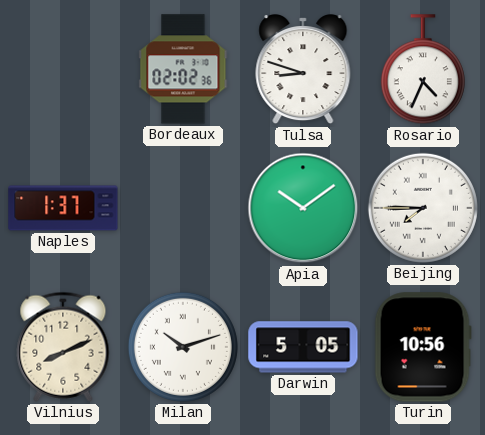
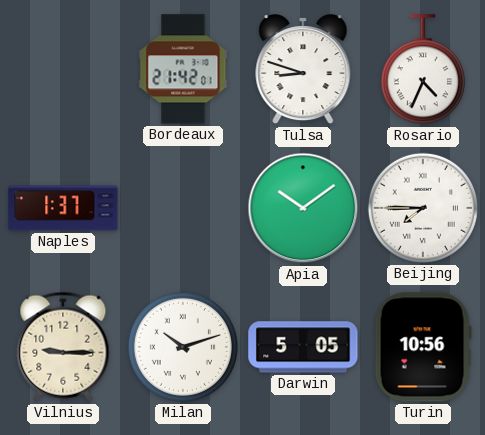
Bordeaux: 02:02 -> 21:42
Vilnius: 8:11 -> 9:15
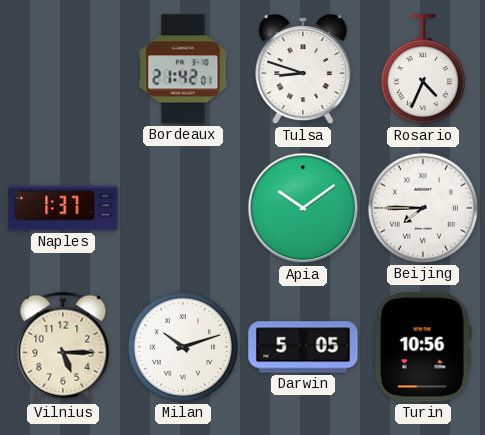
Vilnius: 9:15 -> 5:15
